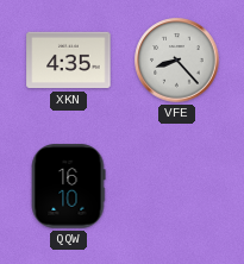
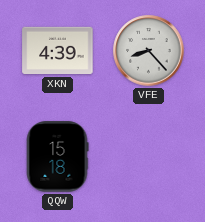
XKN: 4:35 -> 4:39
QQW: 16:10 -> 15:18
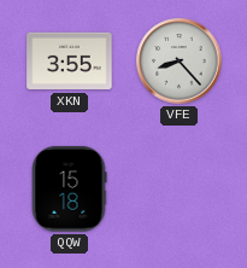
XKN: 4:39 -> 3:55
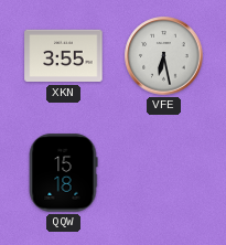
VFE: 8:23 -> 6:28
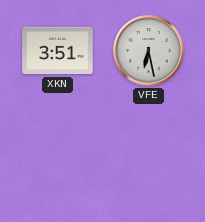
XKN: 3:55 -> 3:51
QQW: 15:18 -> none
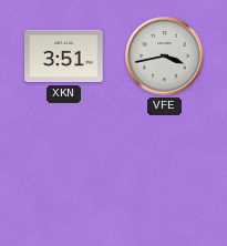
VFE: 6:28 -> 3:43
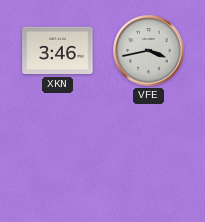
XKN: 3:51 -> 3:46
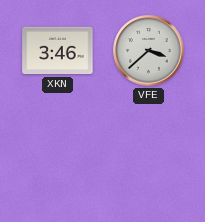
VFE: 3:43 -> 3:38
